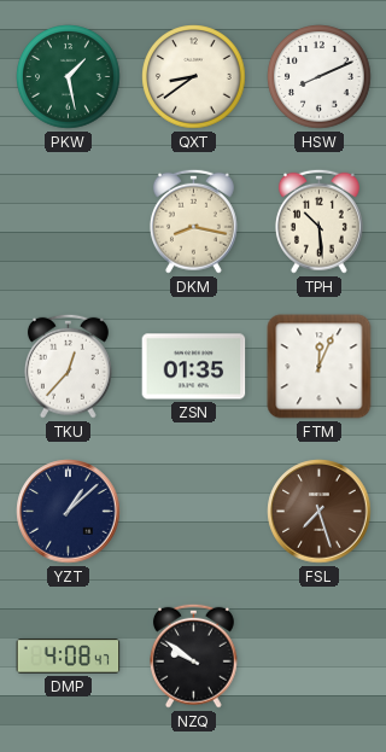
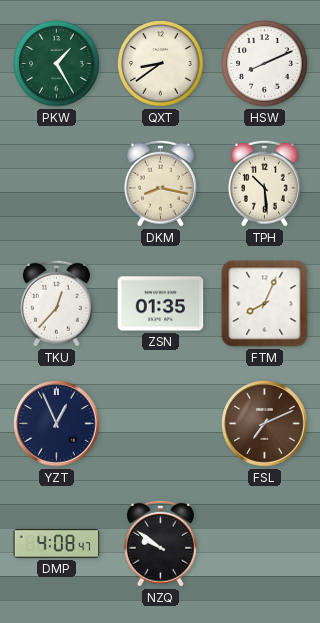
PKW: 1:28 -> 1:25
FTM: 12:04 -> 8:04
YZT: 1:08 -> 12:56
FSL: 7:27 -> 7:11
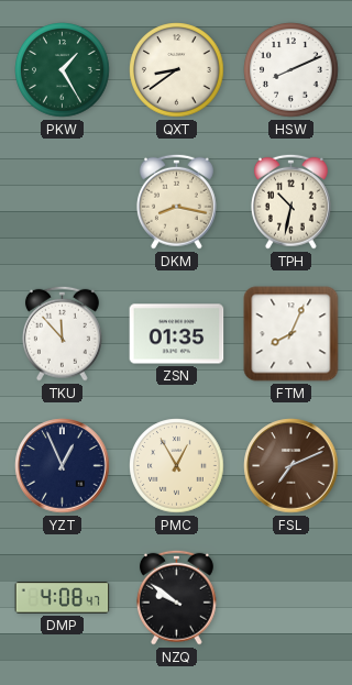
TPH: 10:29 -> 10:32
TKU: 12:37 -> 11:53
PMC: none -> 12:55
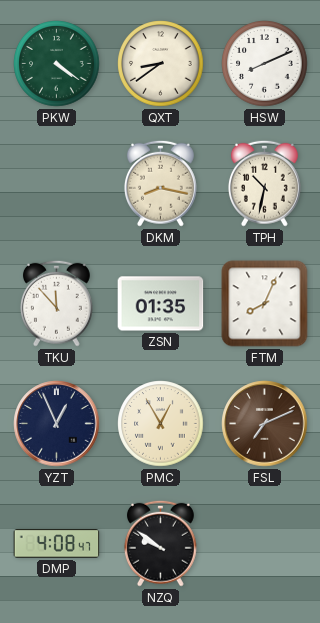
PKW: 1:25 -> 4:21
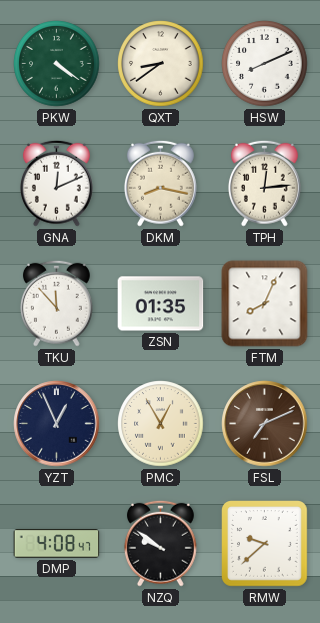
GNA: none -> 12:11
TPH: 10:32 -> 12:14
RMW: none -> 9:38
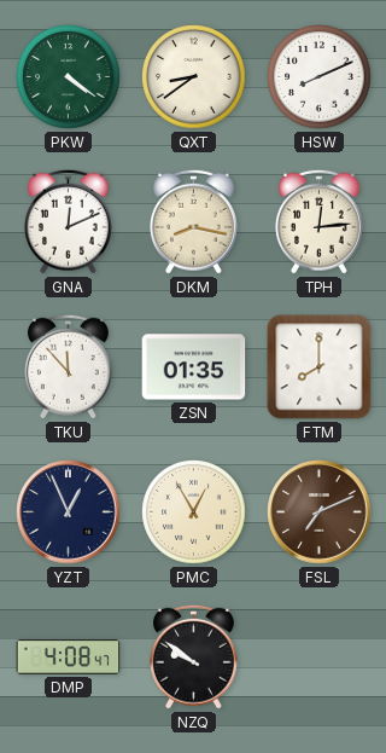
FTM: 8:04 -> 8:00
RMW: 9:38 -> none
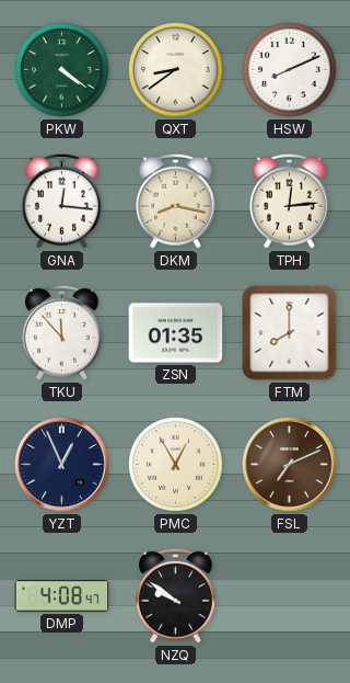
GNA: 12:11 -> 12:16
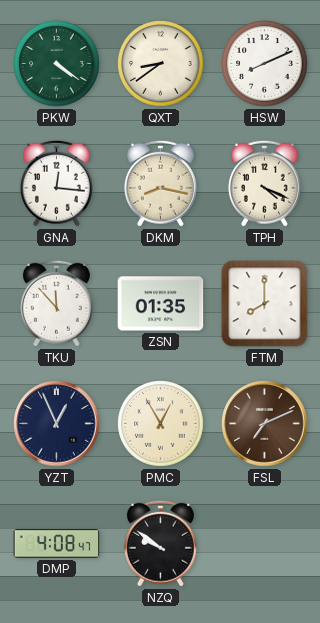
TPH: 12:14 -> 4:19
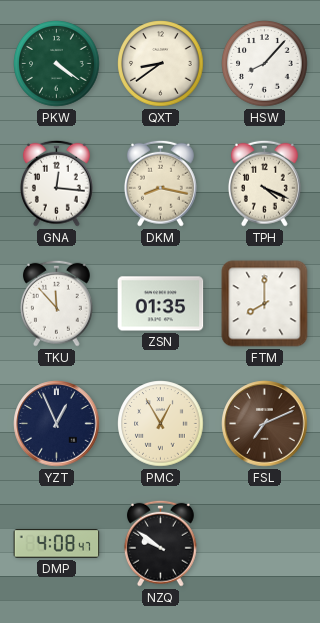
HSW: 8:11 -> 8:07
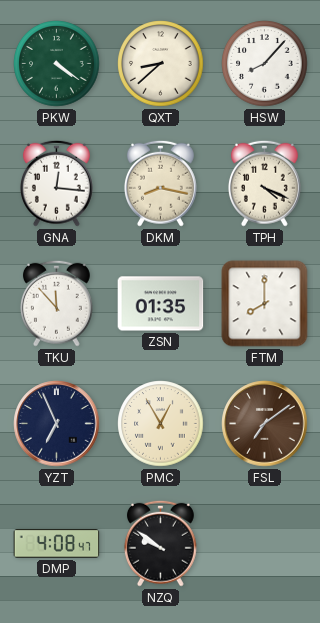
QXT: 8:39 -> 8:38
YZT: 12:56 -> 6:56
FSL: 7:11 -> 7:09
